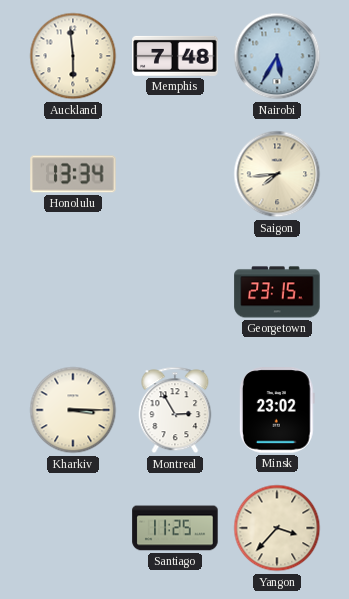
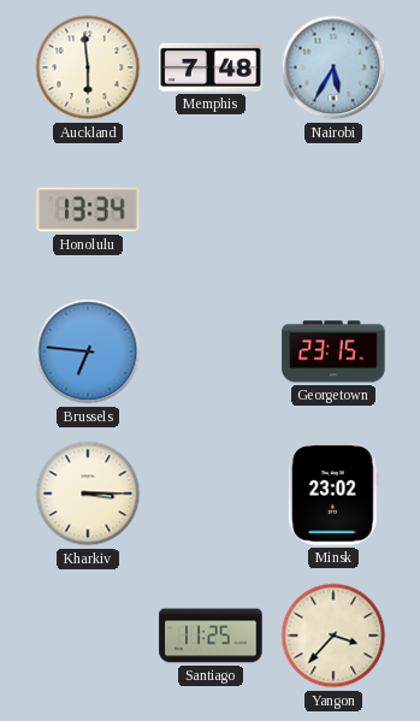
Saigon: 7:44 -> none
Brussels: none -> 6:46
Montreal: 2:55 -> none
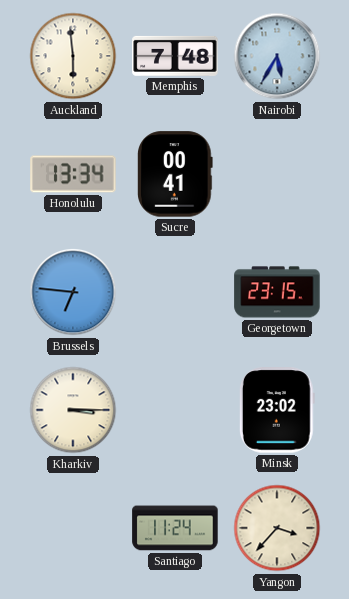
Sucre: none -> 00:41
Santiago: 11:25 -> 11:24
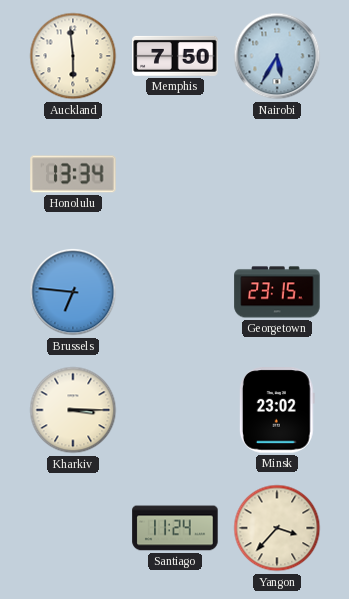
Memphis: 7:48 -> 7:50
Sucre: 00:41 -> none
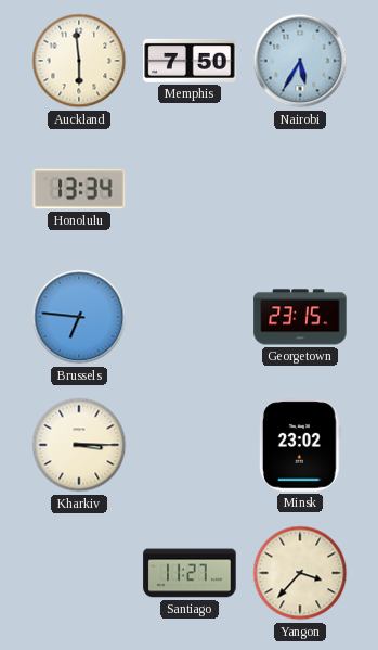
Santiago: 11:24 -> 11:27
